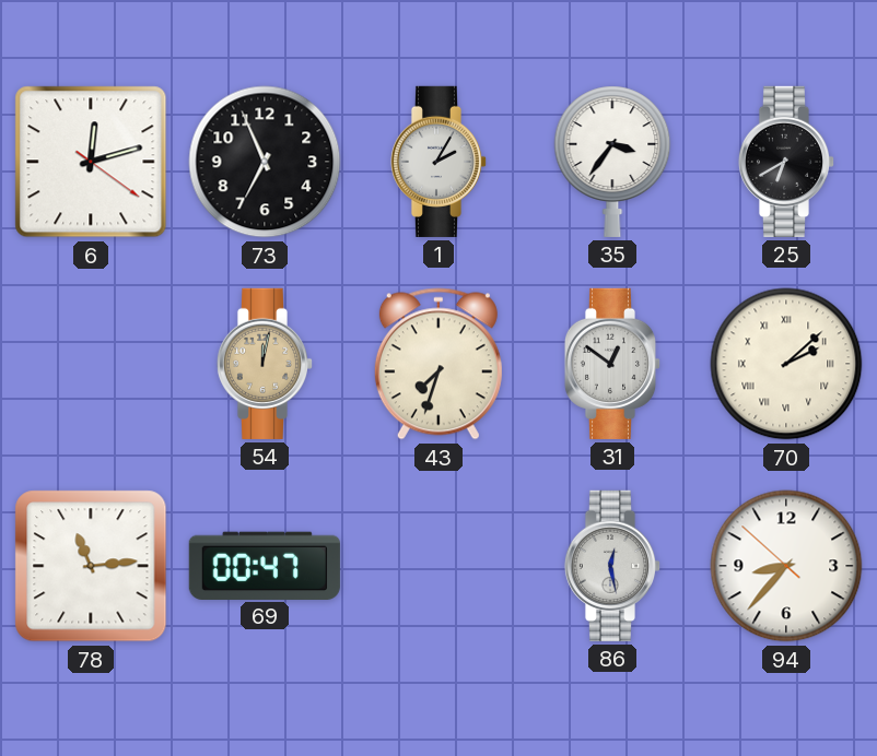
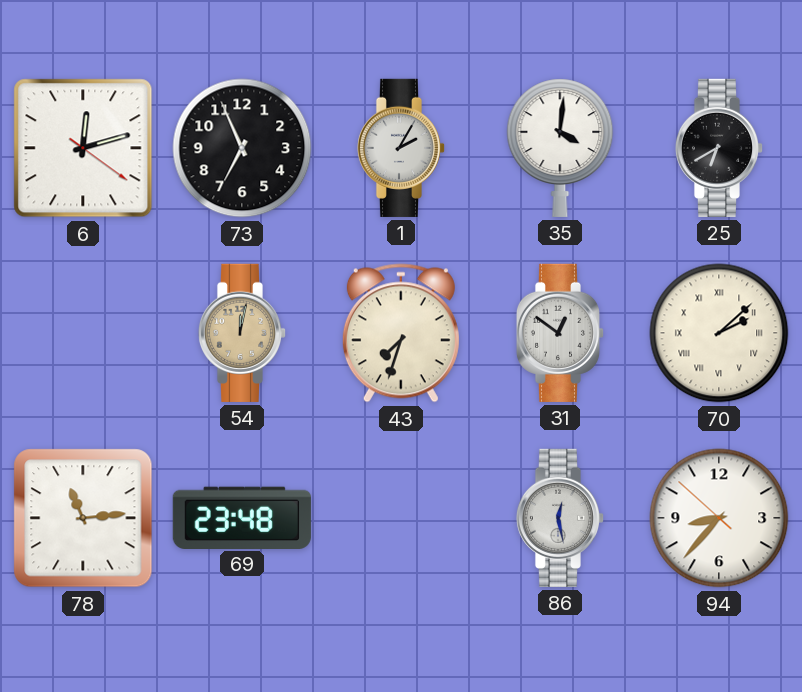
35: 3:36 -> 4:01
69: 00:47 -> 23:48
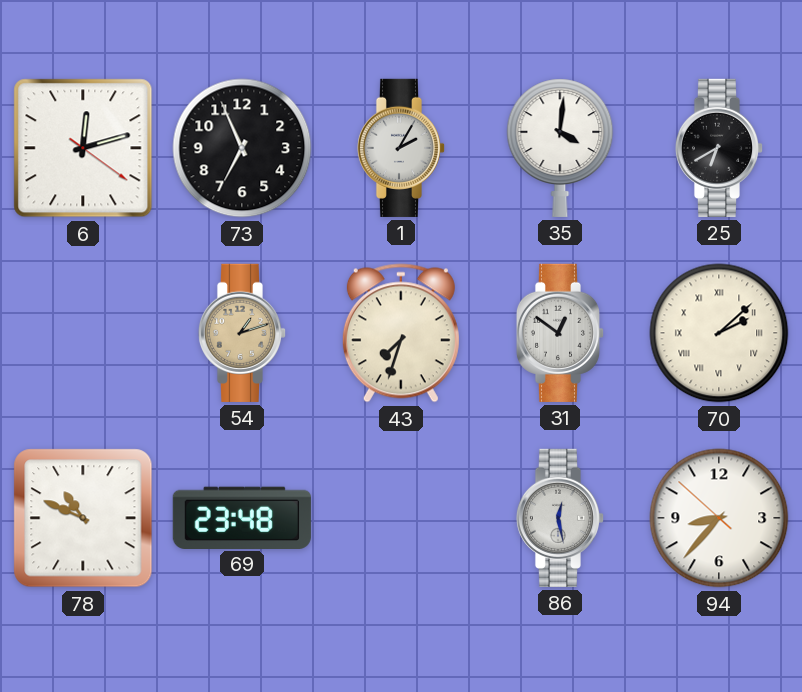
54: 12:02 -> 1:12
78: 11:14 -> 10:49
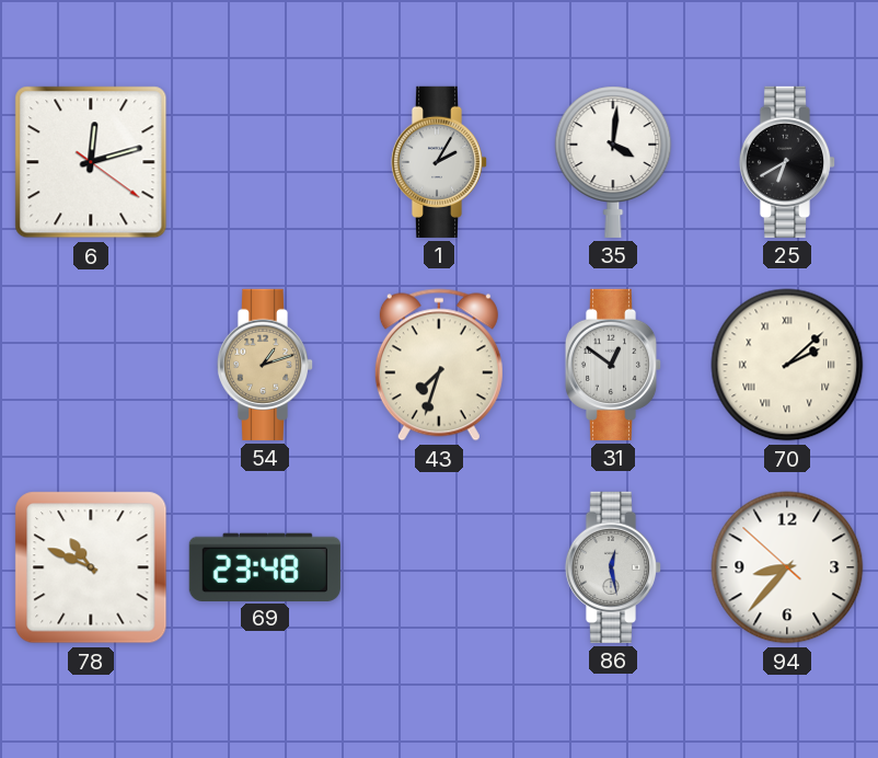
73: 6:56 -> none
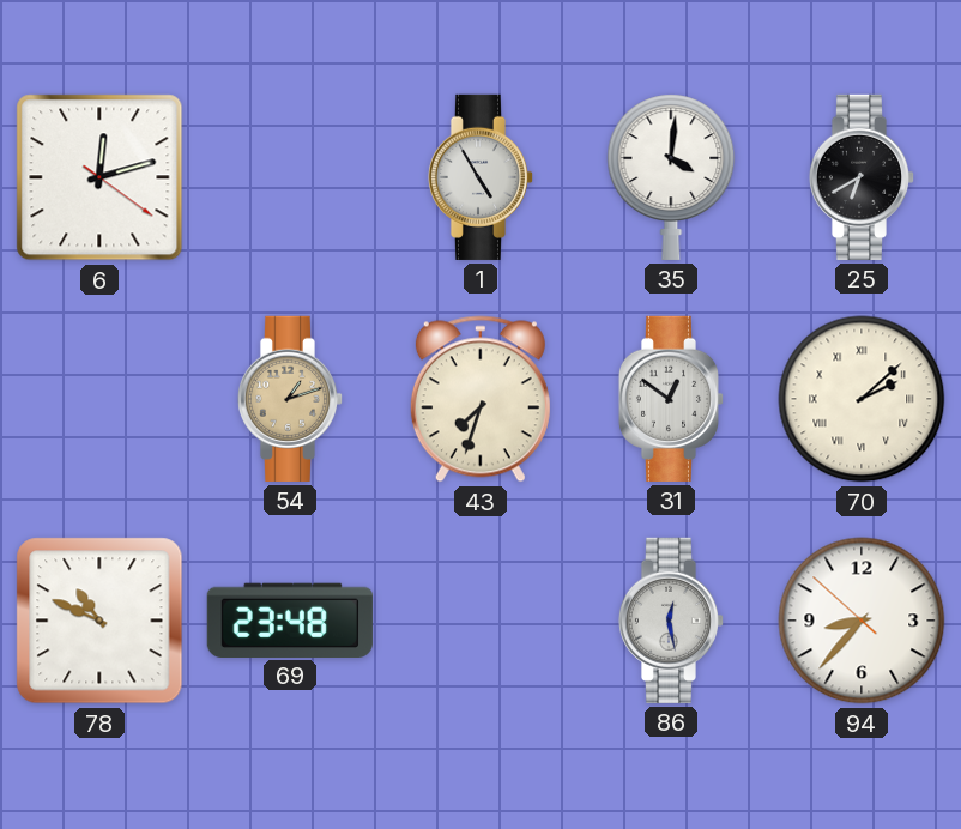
1: 2:05 -> 4:55
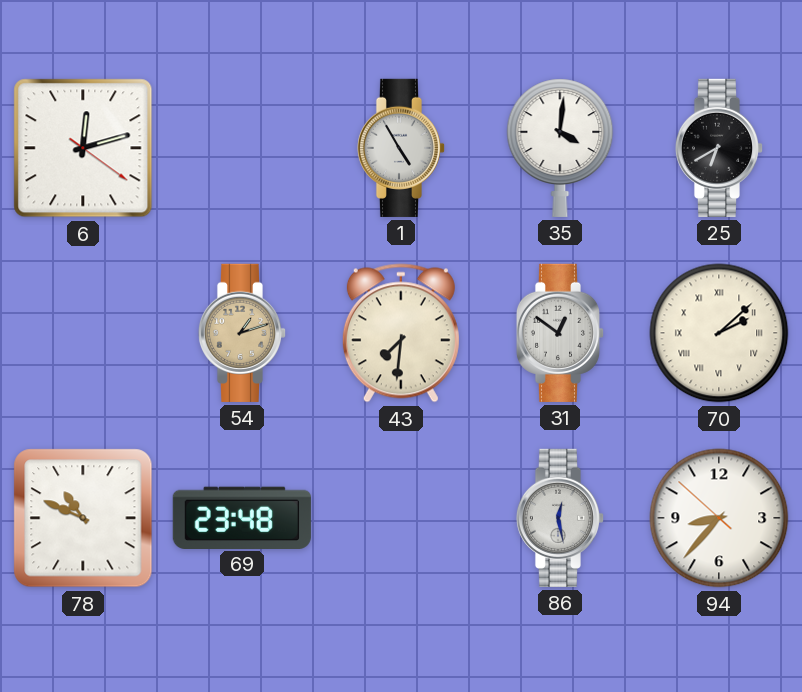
43: 7:33 -> 7:31
